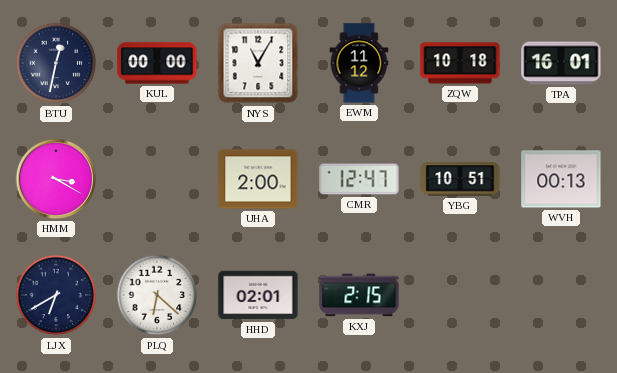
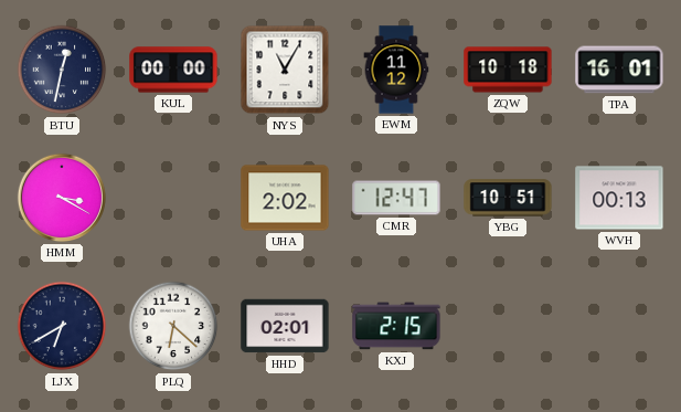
UHA: 2:00 -> 2:02
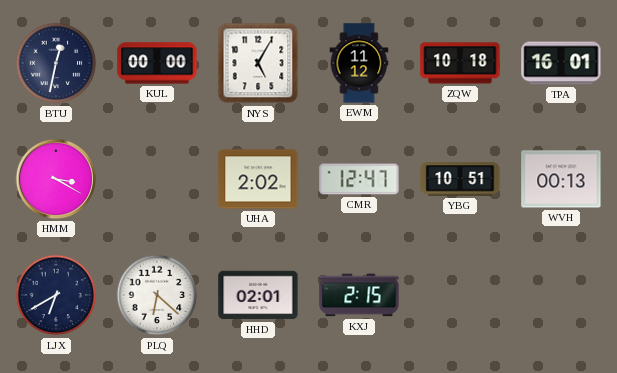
NYS: 11:05 -> 5:05
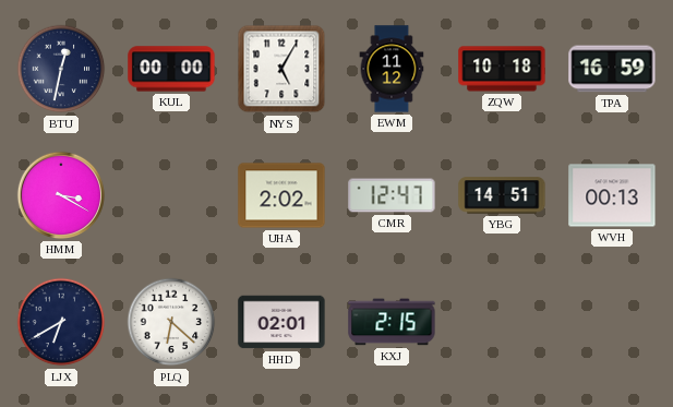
TPA: 16:01 -> 16:59
YBG: 10:51 -> 14:51
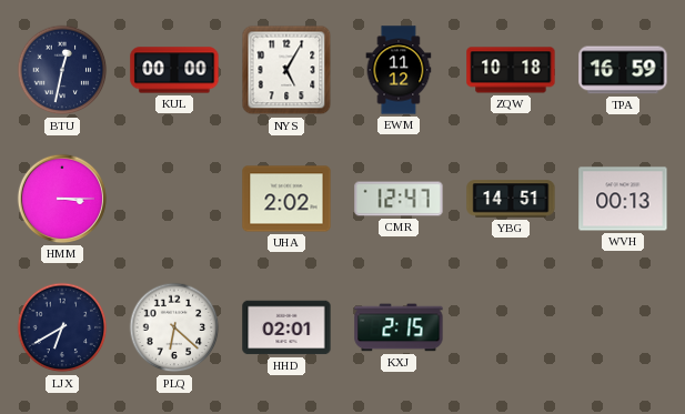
HMM: 3:20 -> 3:15
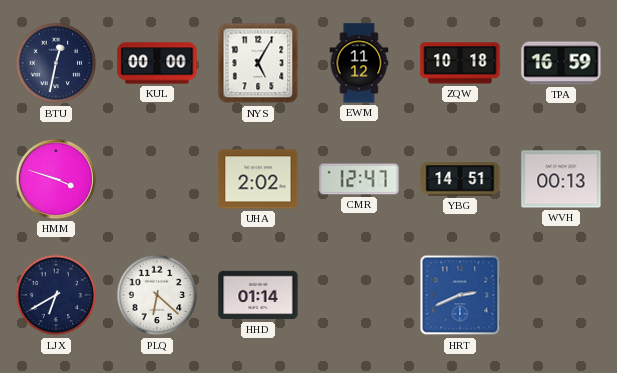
HMM: 3:15 -> 3:48
HHD: 02:01 -> 01:14
KXJ: 2:15 -> none
HRT: none -> 2:41
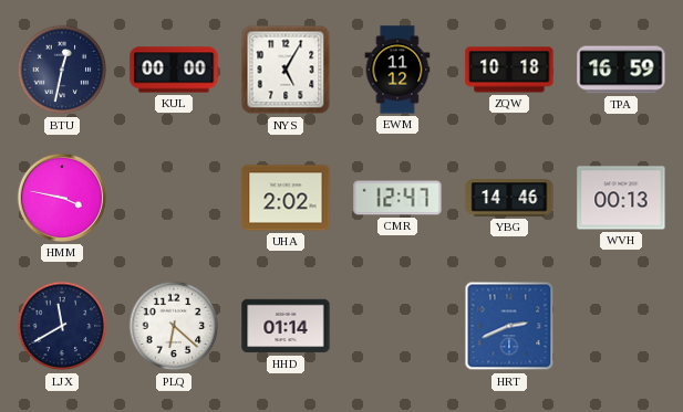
HMM: 3:48 -> 3:47
YBG: 14:51 -> 14:46
LJX: 6:40 -> 11:40
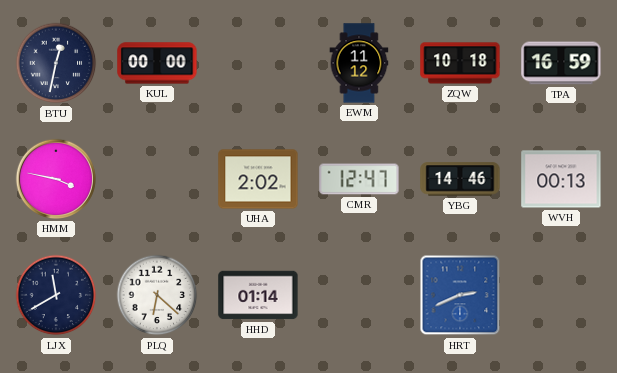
NYS: 5:05 -> none
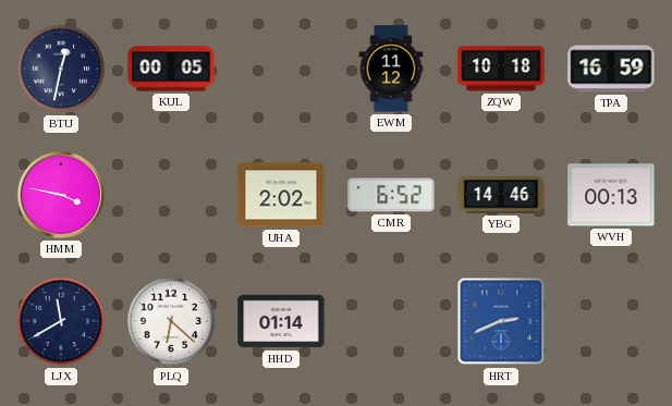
KUL: 00:00 -> 00:05
CMR: 12:47 -> 6:52
